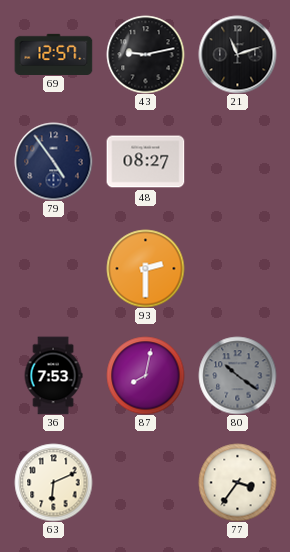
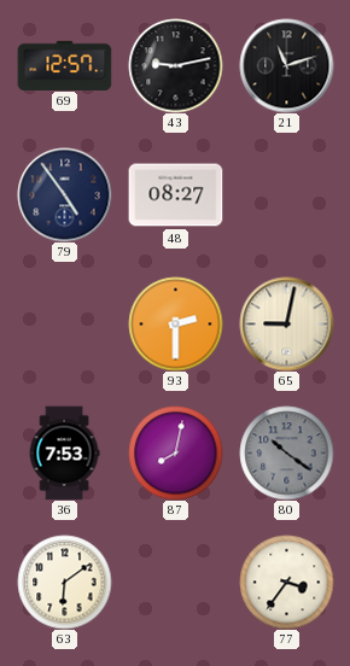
65: none -> 9:02
63: 6:11 -> 6:09
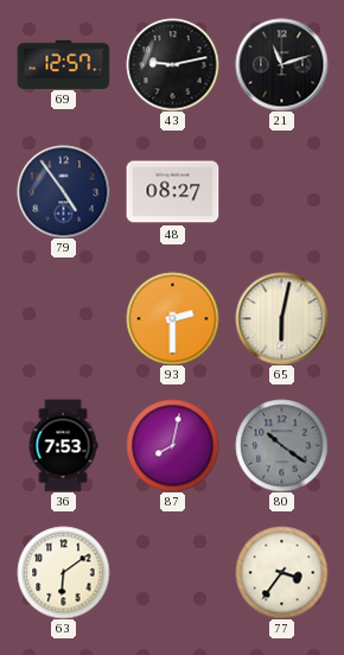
65: 9:02 -> 6:02
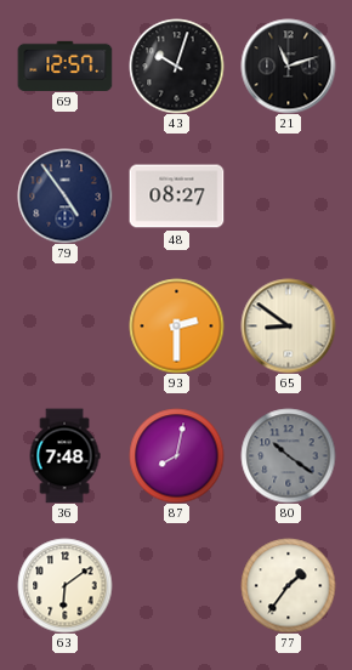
43: 9:13 -> 10:03
65: 6:02 -> 8:51
36: 7:53 -> 7:48
77: 3:36 -> 1:36
